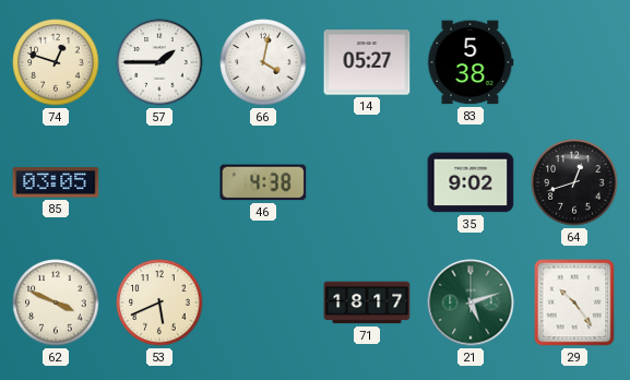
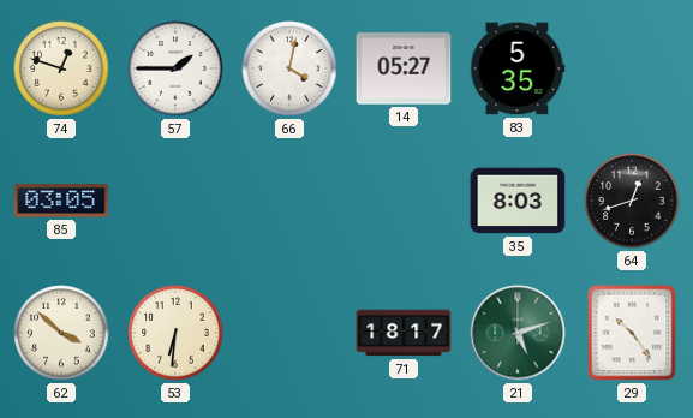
83: 5:38 -> 5:35
46: 4:38 -> none
35: 9:02 -> 8:03
62: 3:49 -> 3:52
53: 5:41 -> 6:31
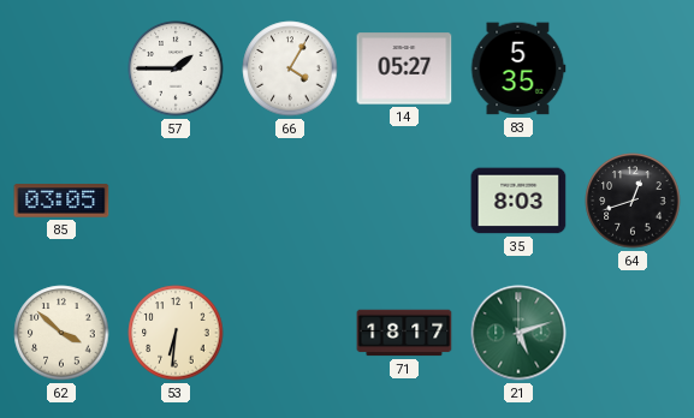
74: 12:48 -> none
66: 4:02 -> 4:05
29: 10:24 -> none
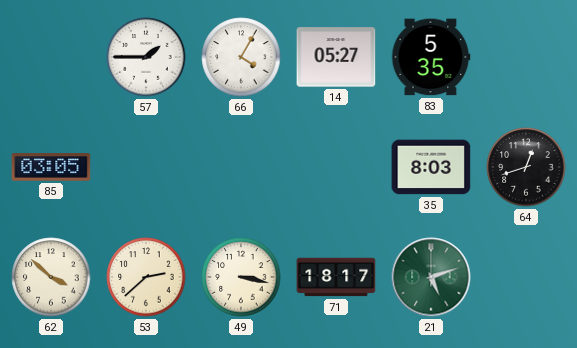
53: 6:31 -> 2:38
49: none -> 3:17
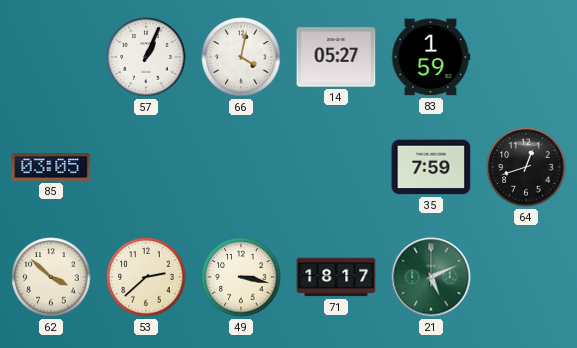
57: 1:45 -> 1:04
66: 4:05 -> 4:02
83: 5:35 -> 1:59
35: 8:03 -> 7:59
21: 5:12 -> 5:11
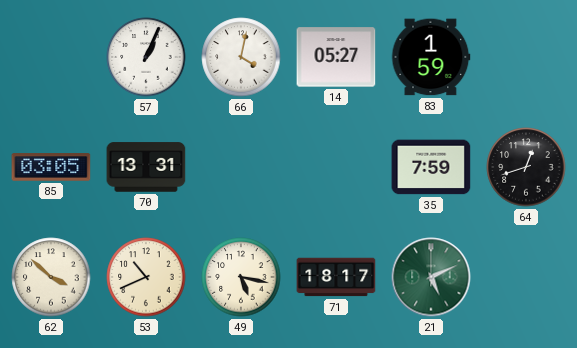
70: none -> 13:31
53: 2:38 -> 10:41
49: 3:17 -> 5:17
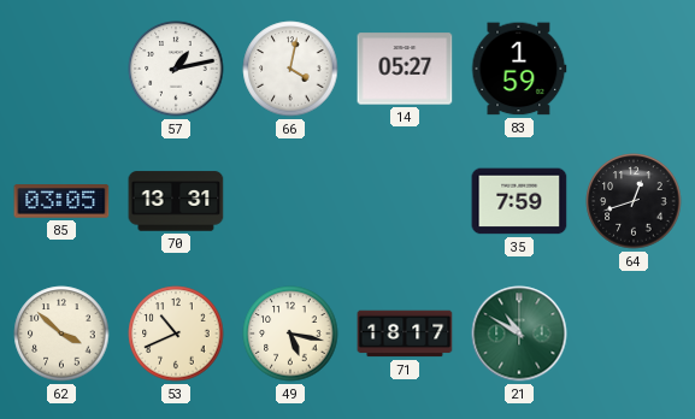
57: 1:04 -> 1:13
21: 5:11 -> 10:50
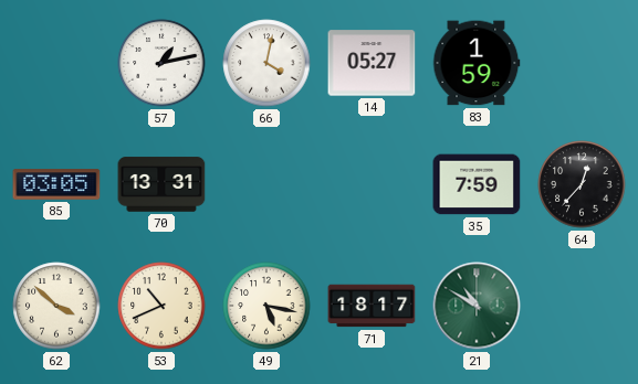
64: 12:42 -> 12:37
